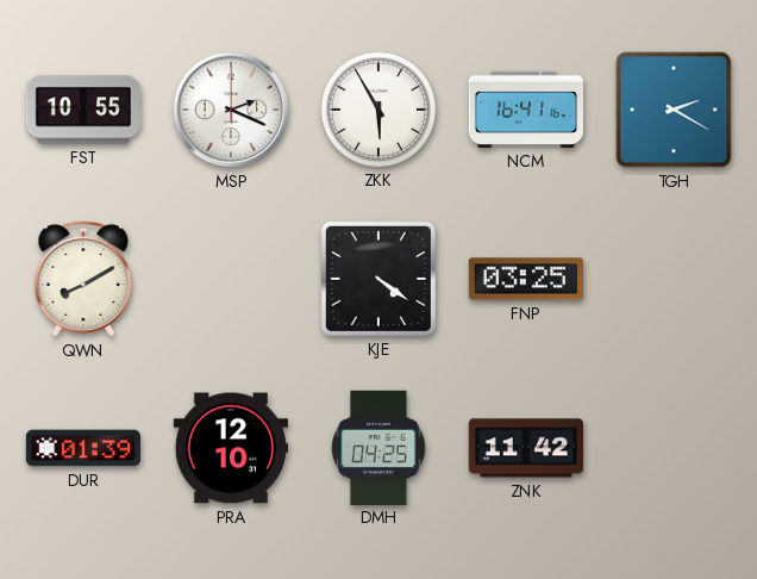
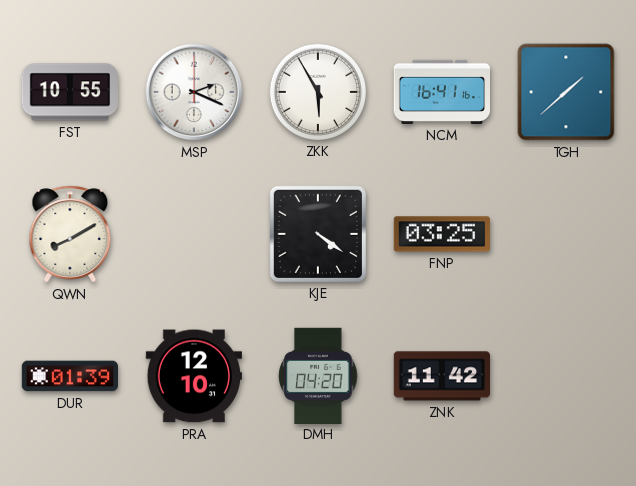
TGH: 2:20 -> 1:38
DMH: 04:25 -> 04:20
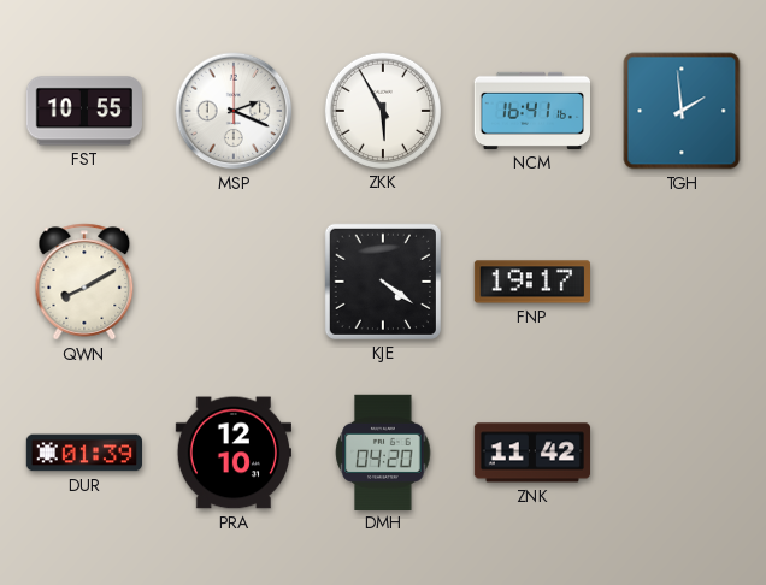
TGH: 1:38 -> 1:59
FNP: 03:25 -> 19:17
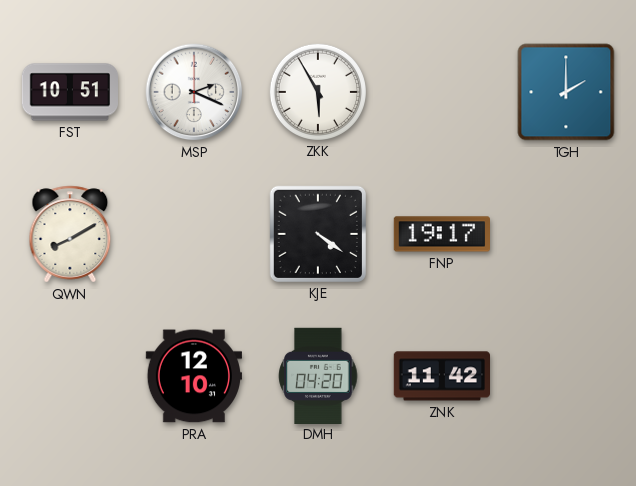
FST: 10:55 -> 10:51
NCM: 16:41 -> none
TGH: 1:59 -> 2:00
DUR: 01:39 -> none
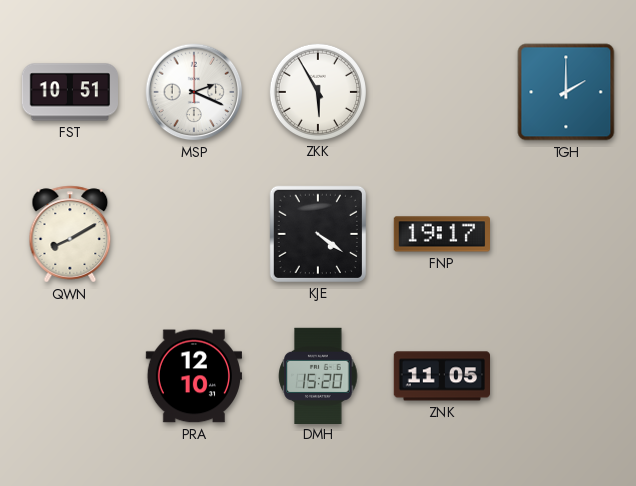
DMH: 04:20 -> 15:20
ZNK: 11:42 -> 11:05
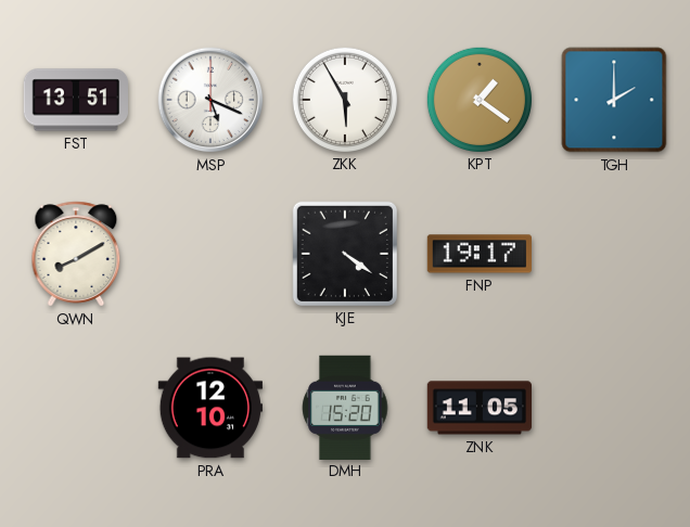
FST: 10:51 -> 13:51
MSP: 2:19 -> 5:19
KPT: none -> 1:21
